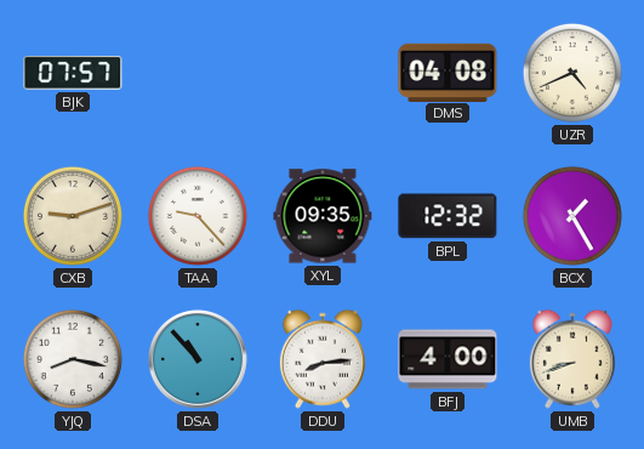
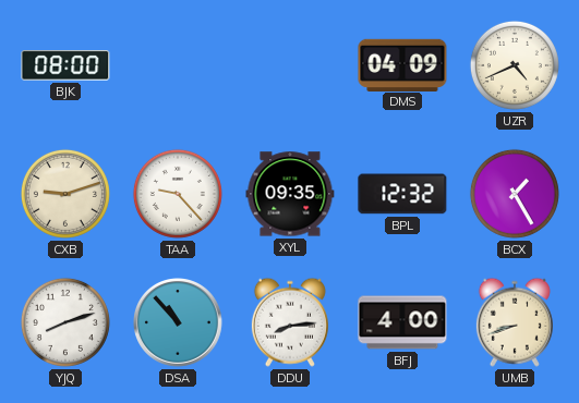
BJK: 07:57 -> 08:00
DMS: 04:08 -> 04:09
YJQ: 8:17 -> 8:12
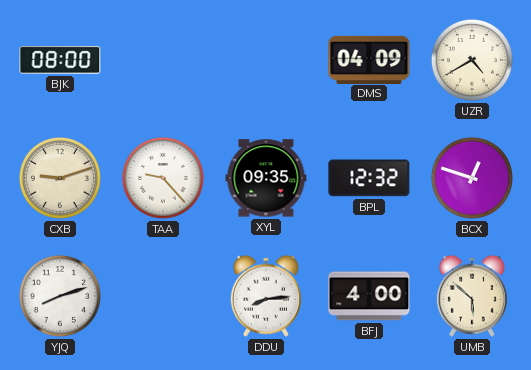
UZR: 4:41 -> 4:40
BCX: 1:25 -> 12:48
DSA: 10:53 -> none
UMB: 8:42 -> 5:52
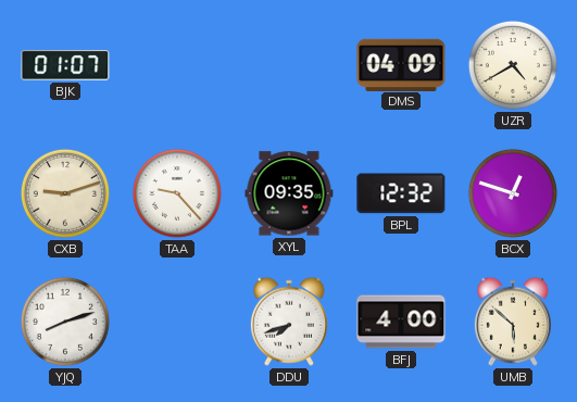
BJK: 08:00 -> 01:07
DDU: 8:14 -> 7:42
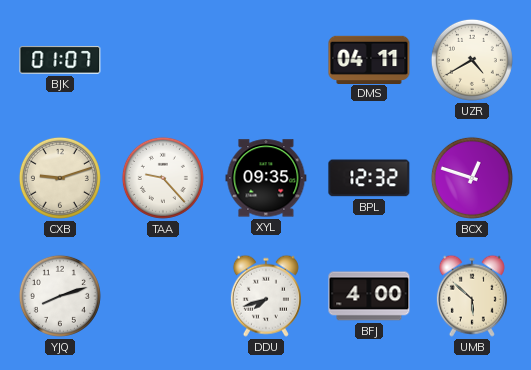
DMS: 04:09 -> 04:11
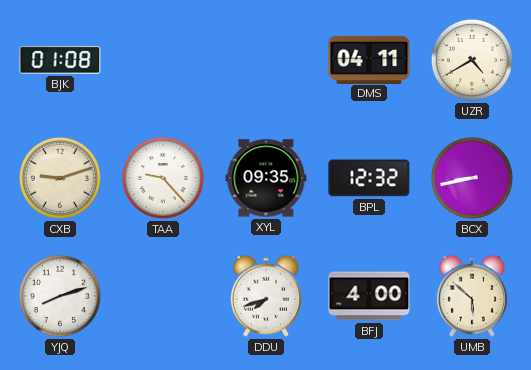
BJK: 01:07 -> 01:08
BCX: 12:48 -> 8:43
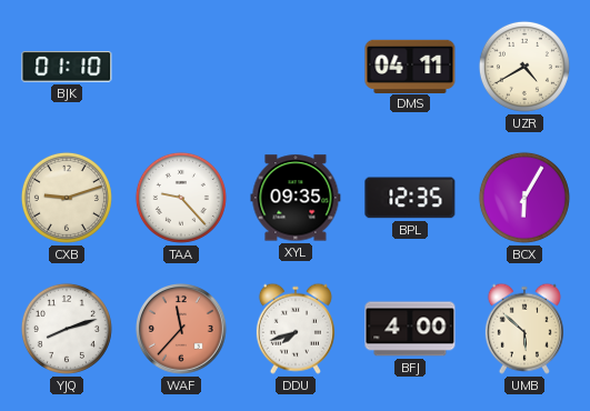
BJK: 01:08 -> 01:10
BPL: 12:32 -> 12:35
BCX: 8:43 -> 6:05
WAF: none -> 11:37
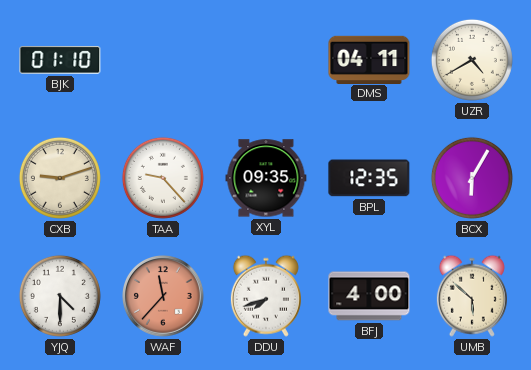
YJQ: 8:12 -> 4:30
